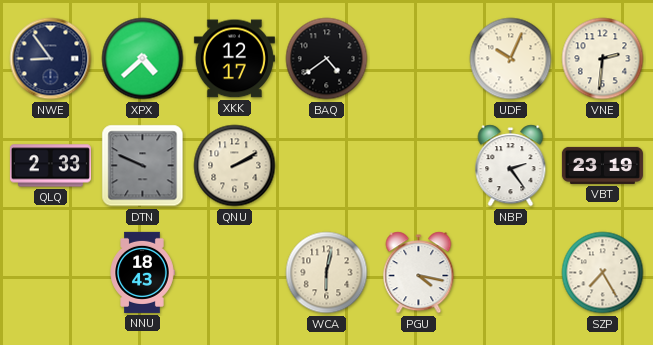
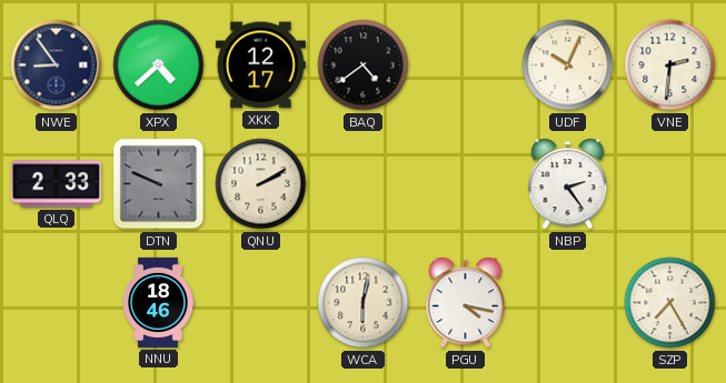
VBT: 23:19 -> none
NNU: 18:43 -> 18:46
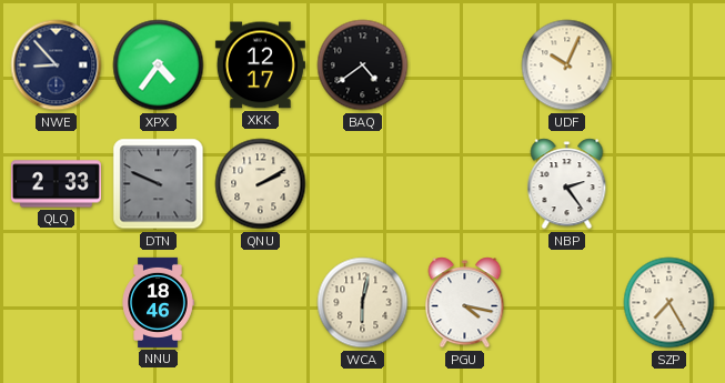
NWE: 8:54 -> 8:53
XPX: 4:38 -> 4:36
VNE: 2:31 -> none
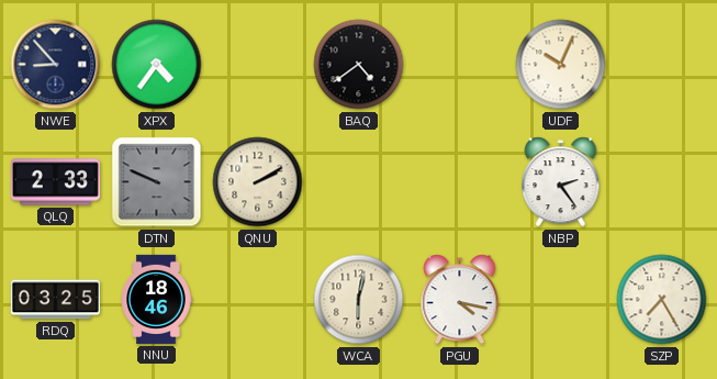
XKK: 12:17 -> none
RDQ: none -> 03:25
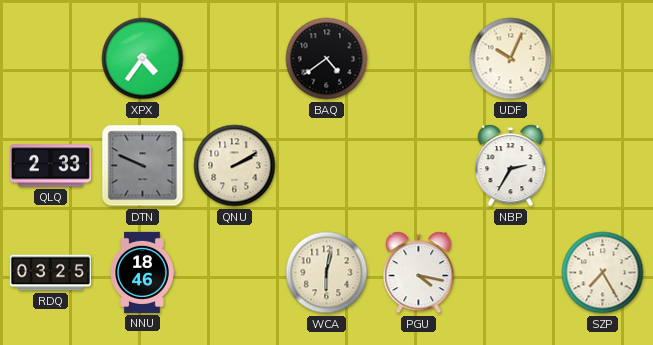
NWE: 8:53 -> none
NBP: 2:24 -> 2:35
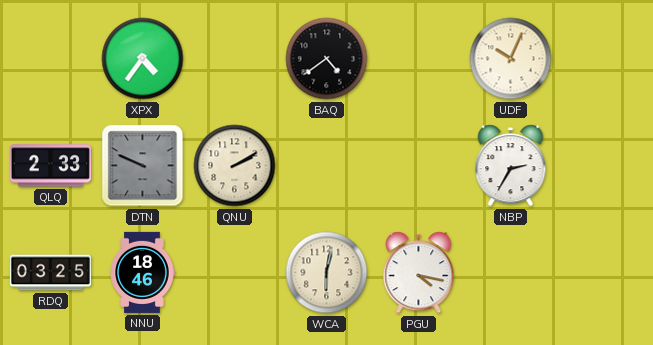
SZP: 7:25 -> none
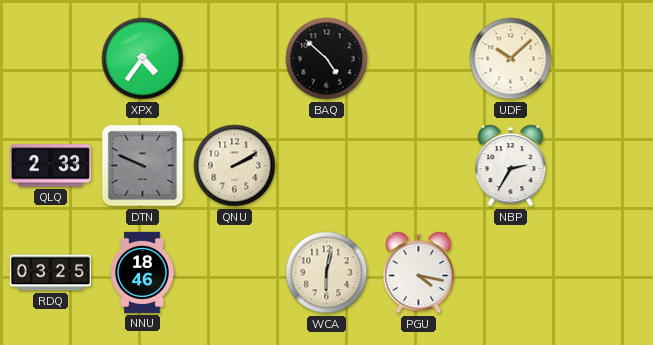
BAQ: 4:39 -> 4:52
UDF: 10:04 -> 10:08
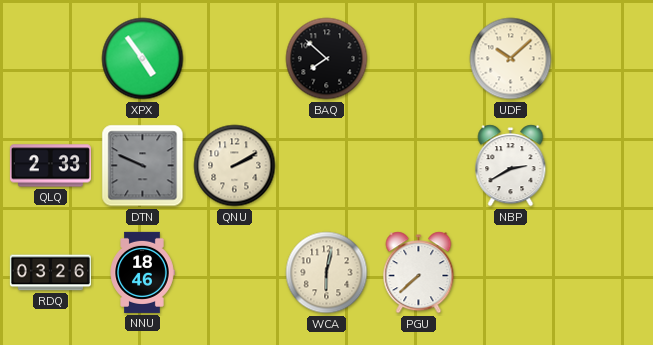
XPX: 4:36 -> 4:54
BAQ: 4:52 -> 7:52
NBP: 2:35 -> 2:40
RDQ: 03:25 -> 03:26
PGU: 4:17 -> 7:38
